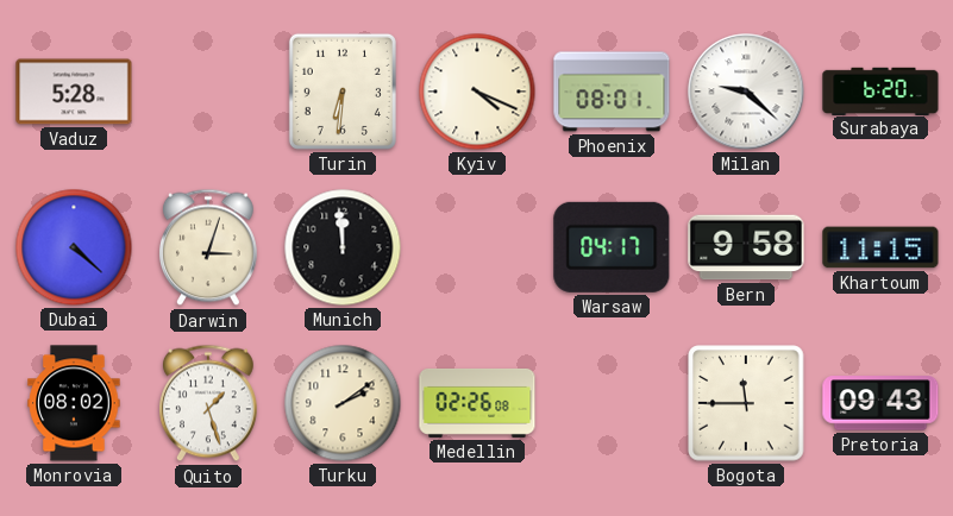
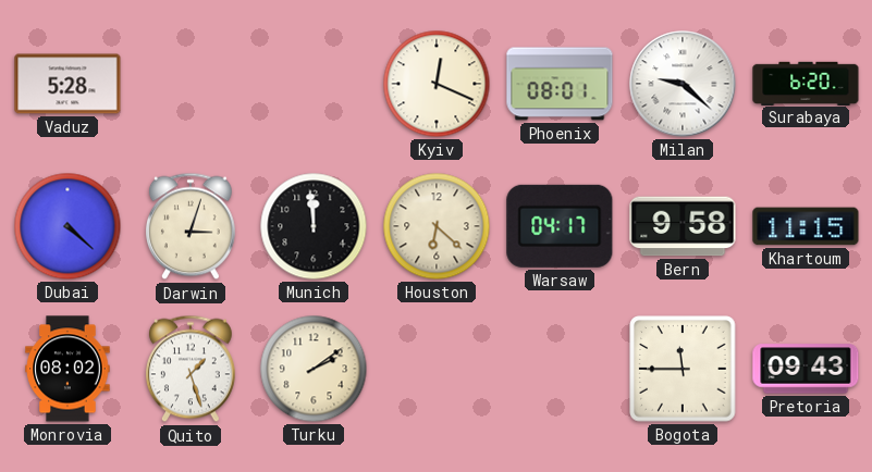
Turin: 6:31 -> none
Kyiv: 4:19 -> 12:19
Houston: none -> 6:22
Medellin: 02:26 -> none
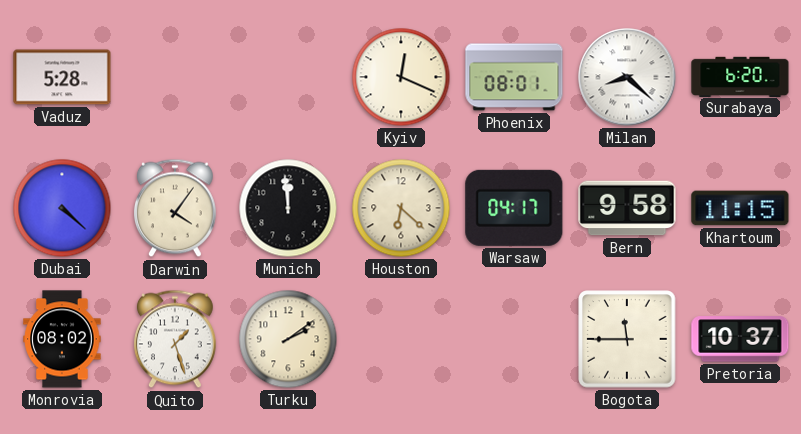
Milan: 9:22 -> 8:22
Darwin: 3:03 -> 4:06
Pretoria: 09:43 -> 10:37
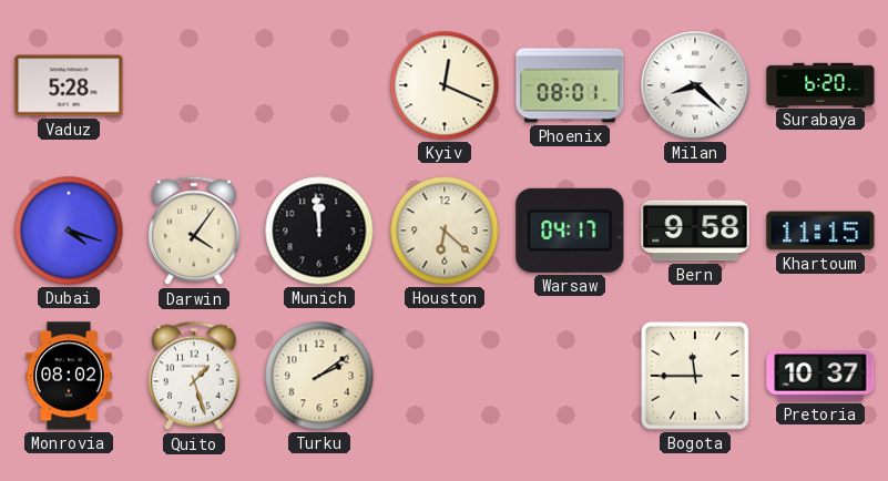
Dubai: 4:22 -> 4:18
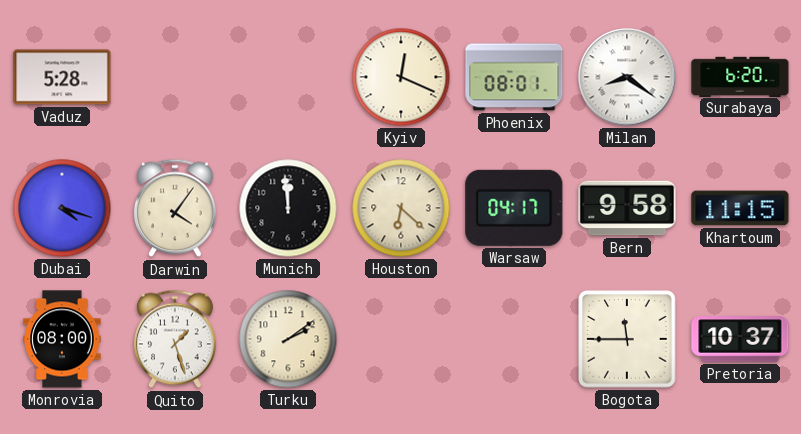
Milan: 8:22 -> 8:21
Monrovia: 08:02 -> 08:00
